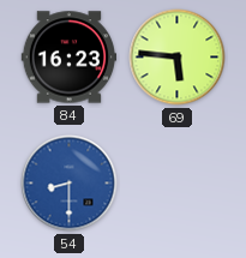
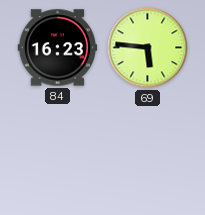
54: 8:30 -> none
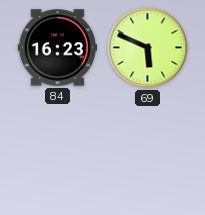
69: 5:46 -> 5:49
